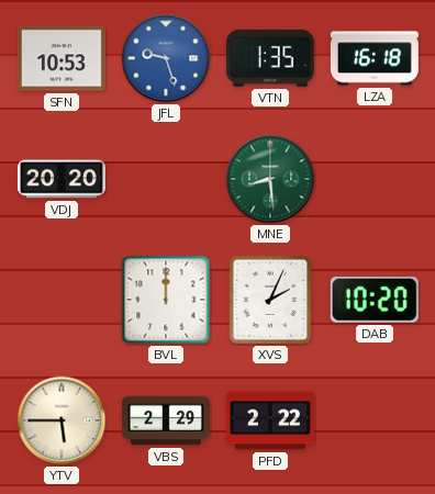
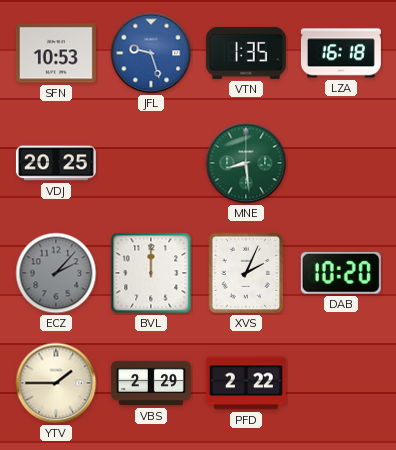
VDJ: 20:20 -> 20:25
ECZ: none -> 2:07
YTV: 5:45 -> 1:45
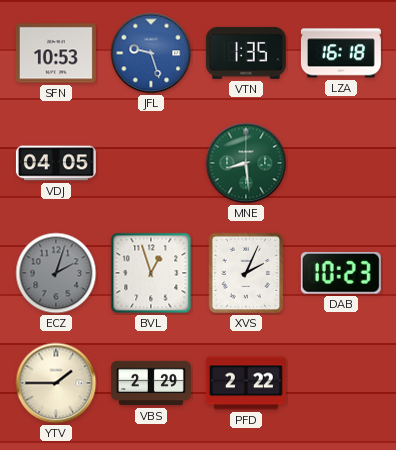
VDJ: 20:25 -> 04:05
ECZ: 2:07 -> 2:03
BVL: 12:00 -> 12:57
DAB: 10:20 -> 10:23
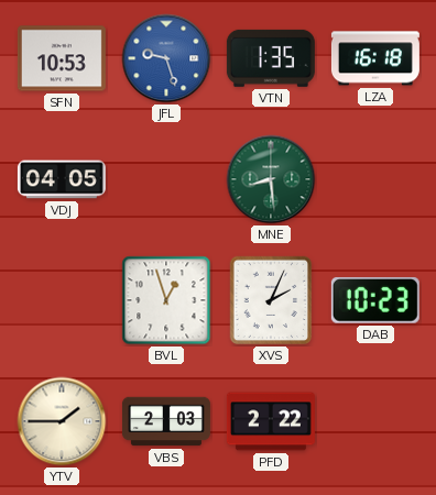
ECZ: 2:03 -> none
VBS: 2:29 -> 2:03
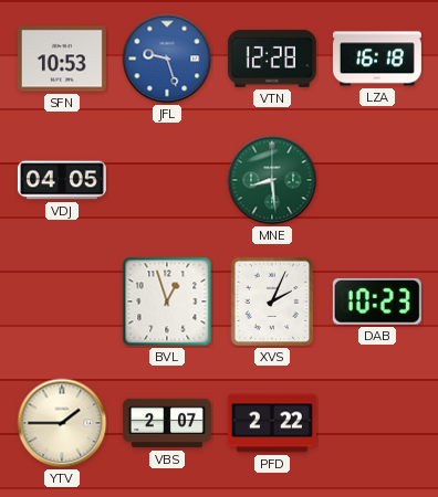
VTN: 1:35 -> 12:28
VBS: 2:03 -> 2:07
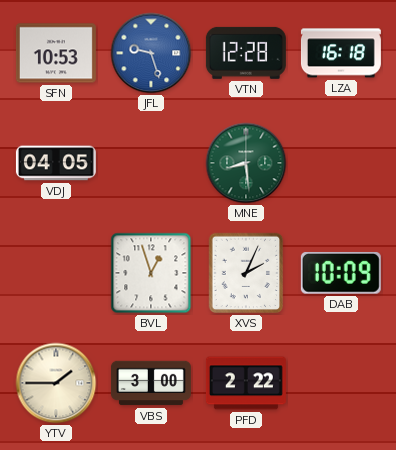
DAB: 10:23 -> 10:09
VBS: 2:07 -> 3:00
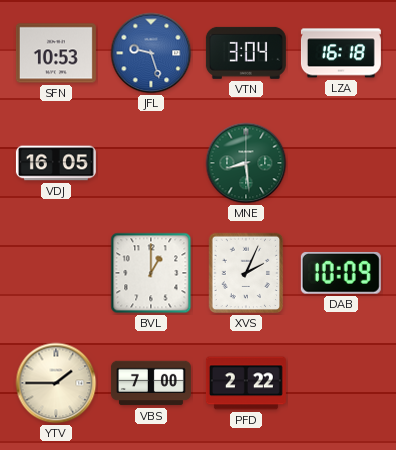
VTN: 12:28 -> 3:04
VDJ: 04:05 -> 16:05
BVL: 12:57 -> 1:00
VBS: 3:00 -> 7:00
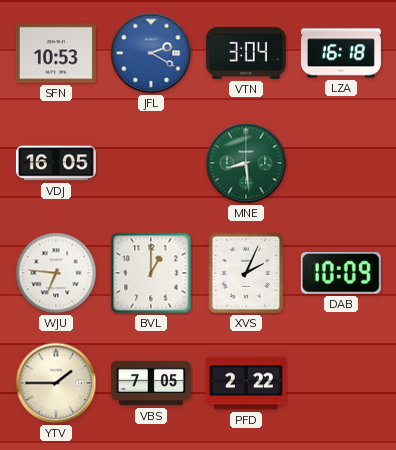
JFL: 9:27 -> 2:20
WJU: none -> 6:46
VBS: 7:00 -> 7:05
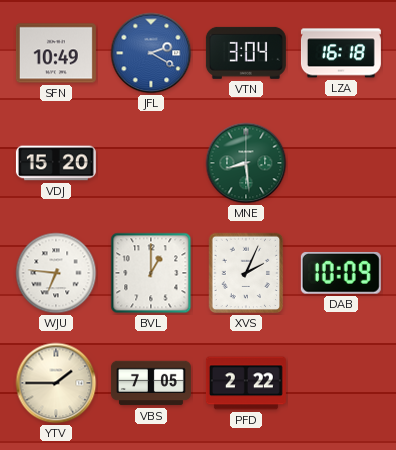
SFN: 10:53 -> 10:49
VDJ: 16:05 -> 15:20
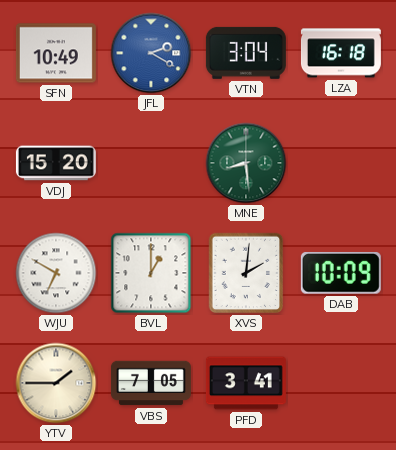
WJU: 6:46 -> 6:50
XVS: 2:04 -> 2:01
PFD: 2:22 -> 3:41
